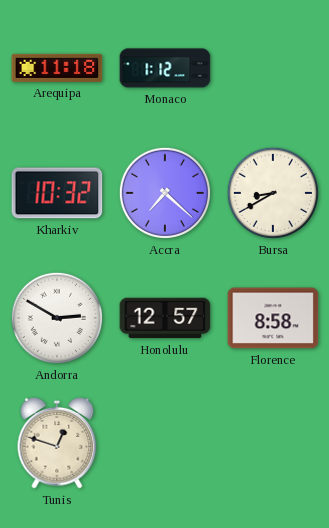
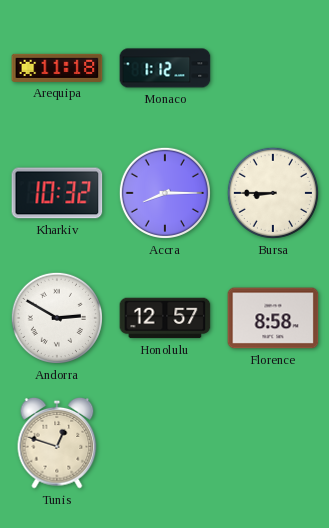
Accra: 7:22 -> 8:15
Bursa: 8:40 -> 8:45
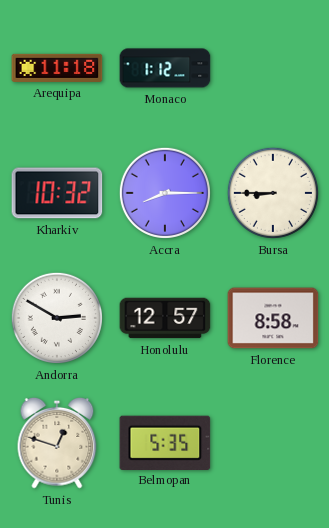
Belmopan: none -> 5:35
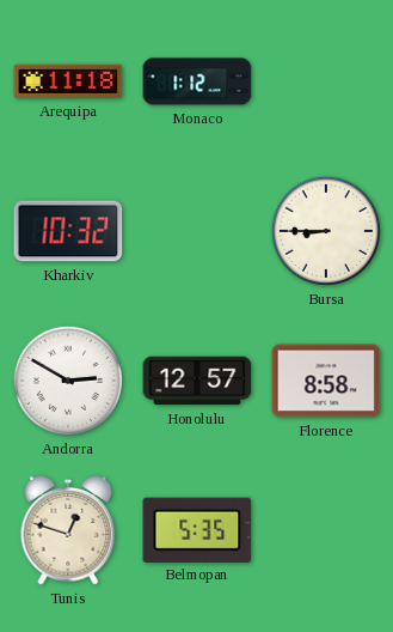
Accra: 8:15 -> none
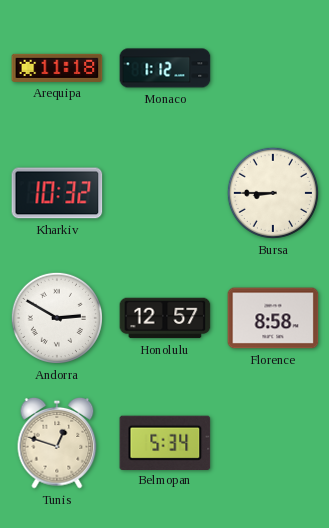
Belmopan: 5:35 -> 5:34
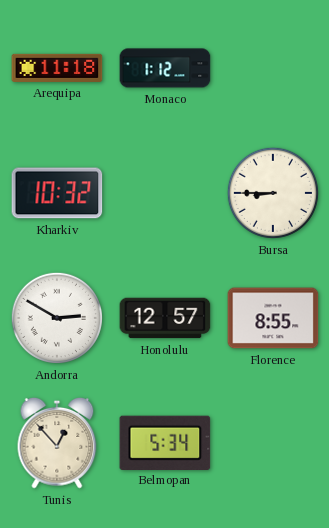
Florence: 8:58 -> 8:55
Tunis: 12:48 -> 12:53
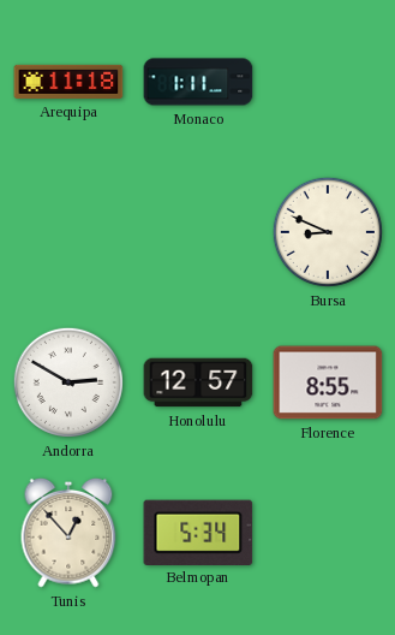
Monaco: 1:12 -> 1:11
Kharkiv: 10:32 -> none
Bursa: 8:45 -> 8:49
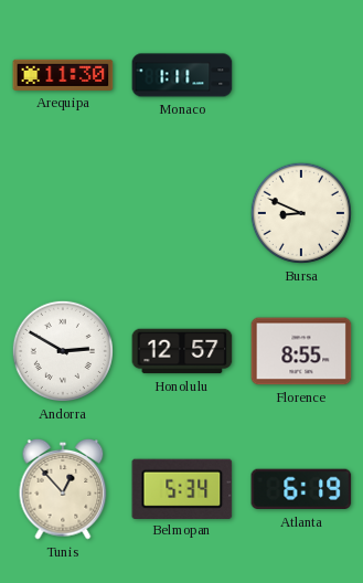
Arequipa: 11:18 -> 11:30
Atlanta: none -> 6:19
